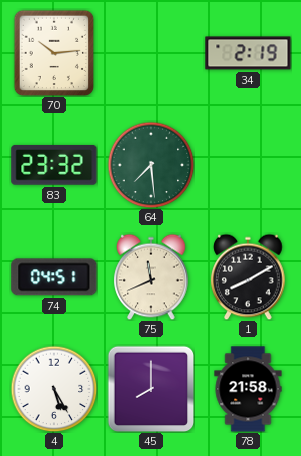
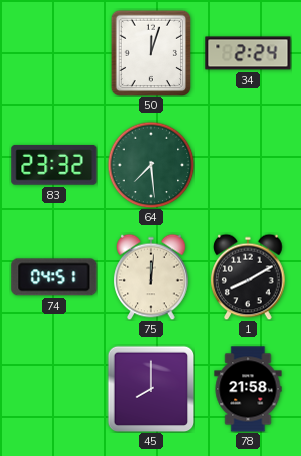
70: 10:14 -> none
50: none -> 12:03
34: 2:19 -> 2:24
75: 11:41 -> 12:01
4: 5:25 -> none
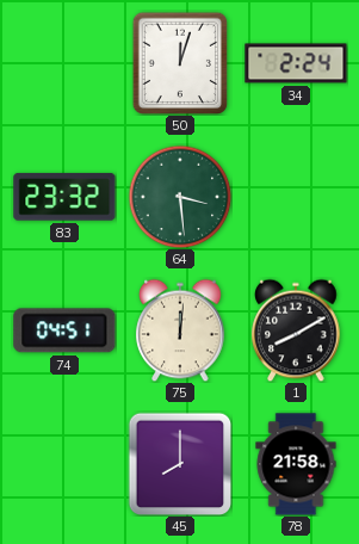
64: 7:29 -> 3:29
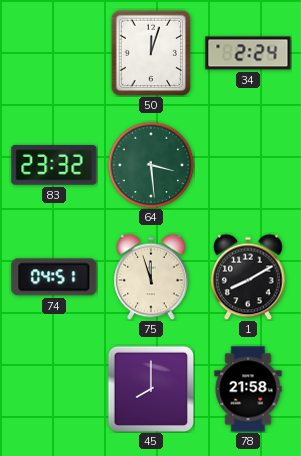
75: 12:01 -> 11:57
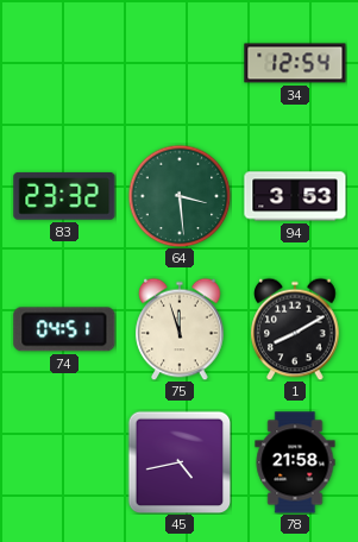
50: 12:03 -> none
34: 2:24 -> 12:54
94: none -> 3:53
45: 8:00 -> 4:43
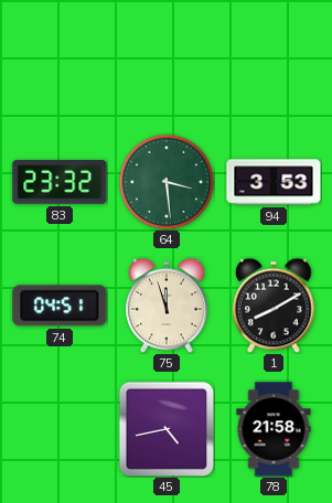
34: 12:54 -> none
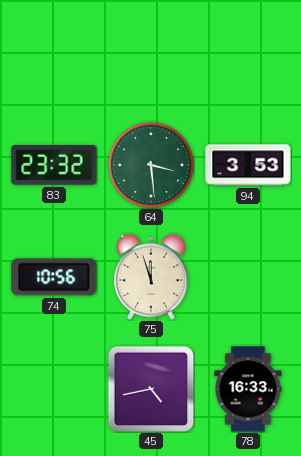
74: 04:51 -> 10:56
1: 8:10 -> none
78: 21:58 -> 16:33
